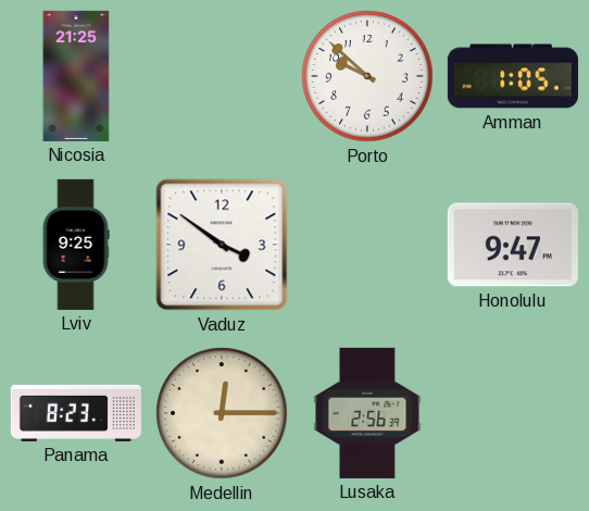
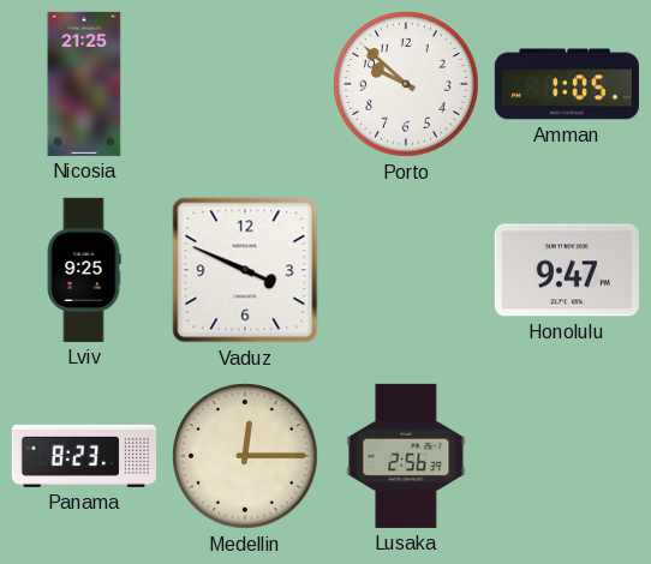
Vaduz: 3:51 -> 3:49
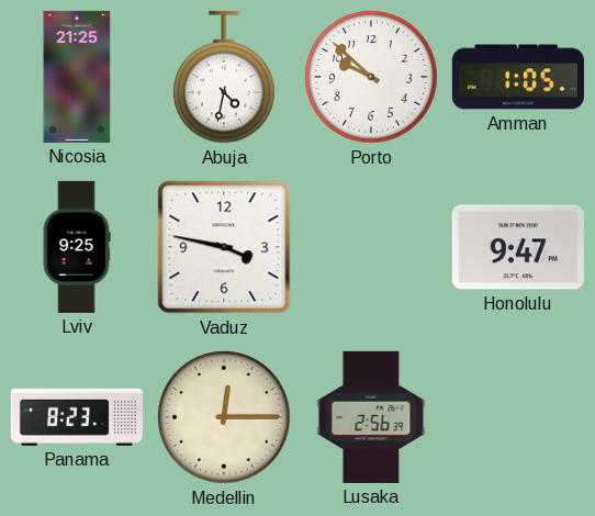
Abuja: none -> 4:32
Vaduz: 3:49 -> 3:47
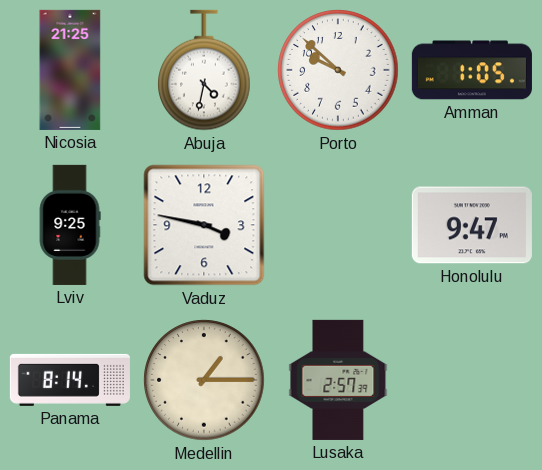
Panama: 8:23 -> 8:14
Medellin: 12:15 -> 1:15
Lusaka: 2:56 -> 2:57
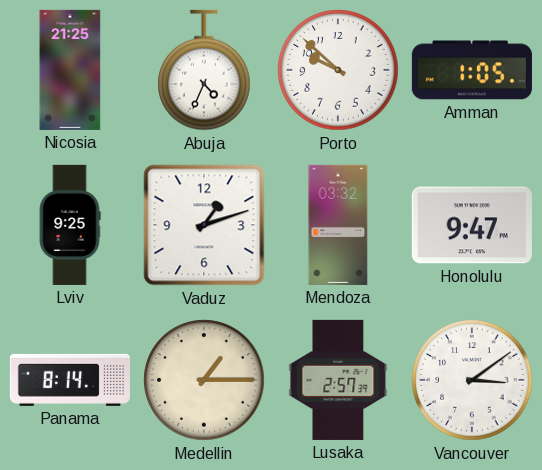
Abuja: 4:32 -> 4:34
Vaduz: 3:47 -> 1:12
Mendoza: none -> 03:32
Vancouver: none -> 3:09
